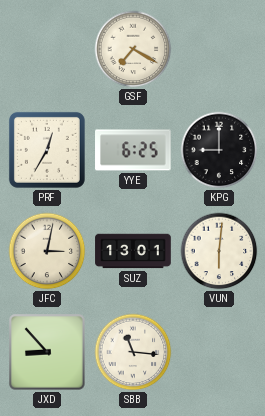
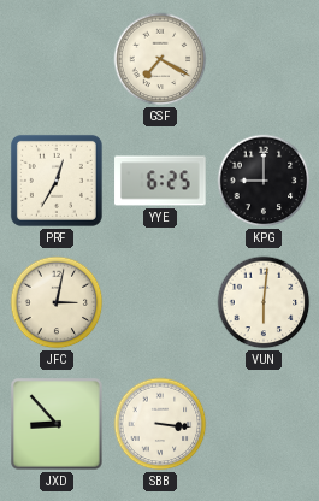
SUZ: 13:01 -> none
SBB: 11:16 -> 3:16
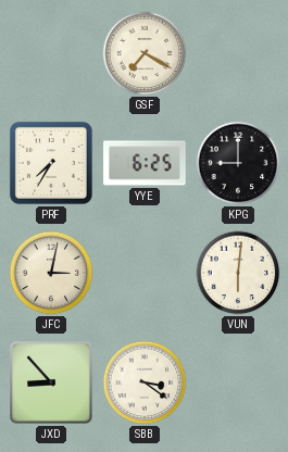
PRF: 12:35 -> 7:35
SBB: 3:16 -> 3:21
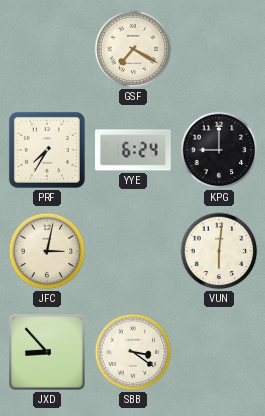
YYE: 6:25 -> 6:24
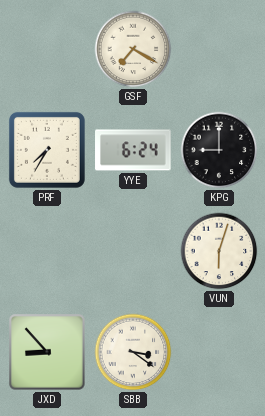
JFC: 3:02 -> none
VUN: 6:01 -> 6:03
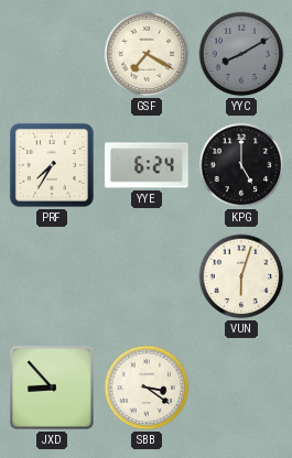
YYC: none -> 8:10
KPG: 9:00 -> 5:00
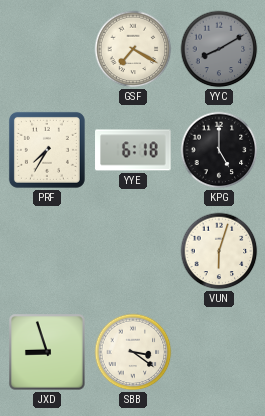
YYE: 6:24 -> 6:18
JXD: 8:53 -> 8:57
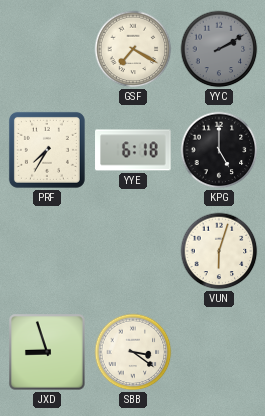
YYC: 8:10 -> 2:10
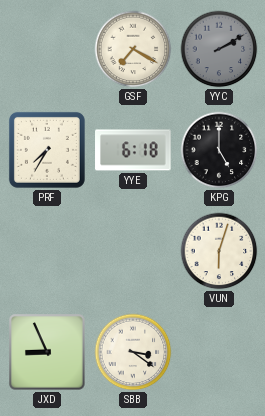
JXD: 8:57 -> 8:56
